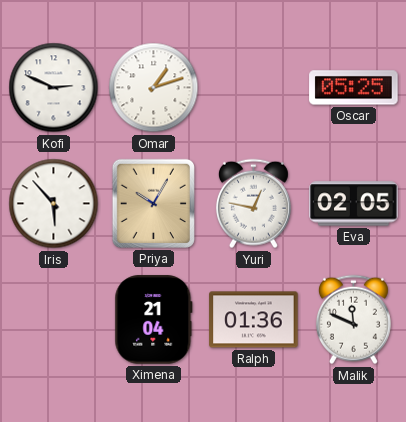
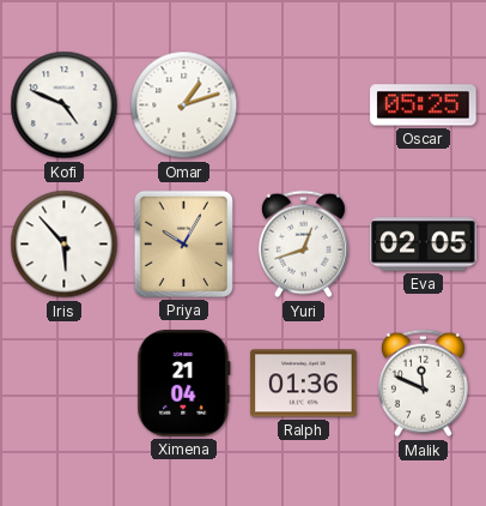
Kofi: 2:49 -> 4:49
Yuri: 12:47 -> 12:42
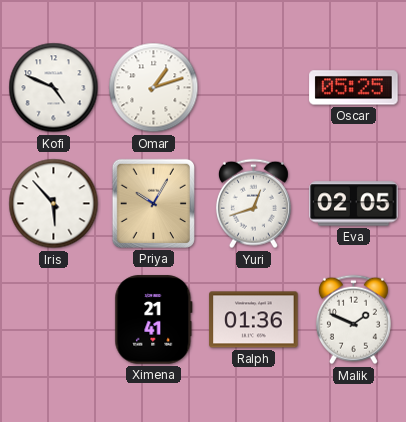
Ximena: 21:04 -> 21:41
Malik: 11:49 -> 1:49
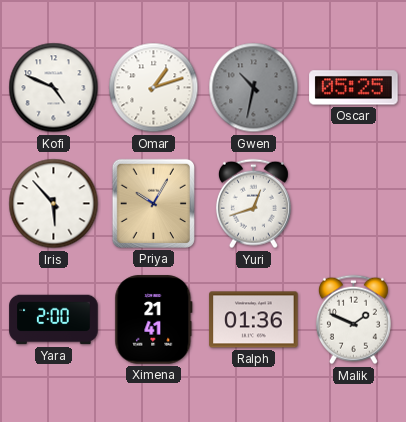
Gwen: none -> 10:32
Eva: 02:05 -> none
Yara: none -> 2:00
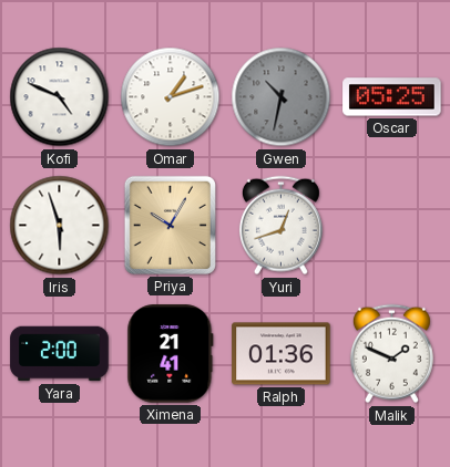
Iris: 5:53 -> 5:57
